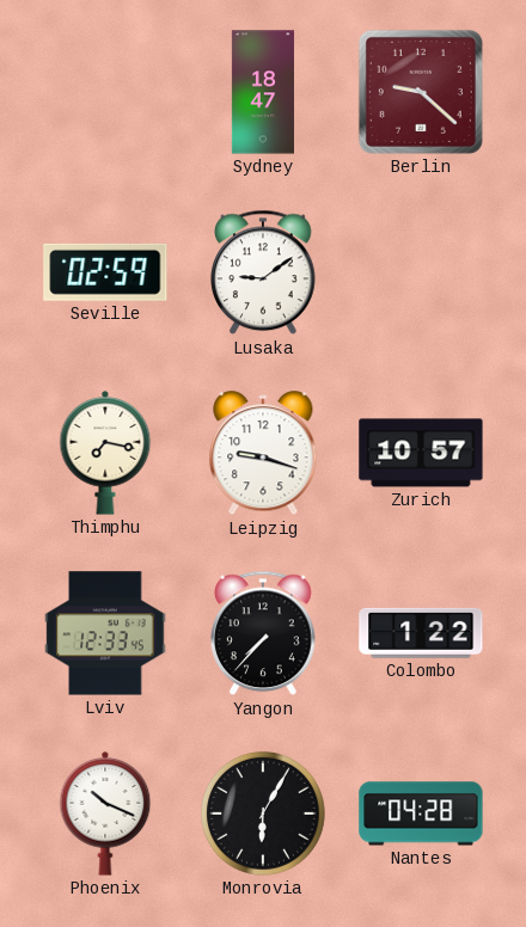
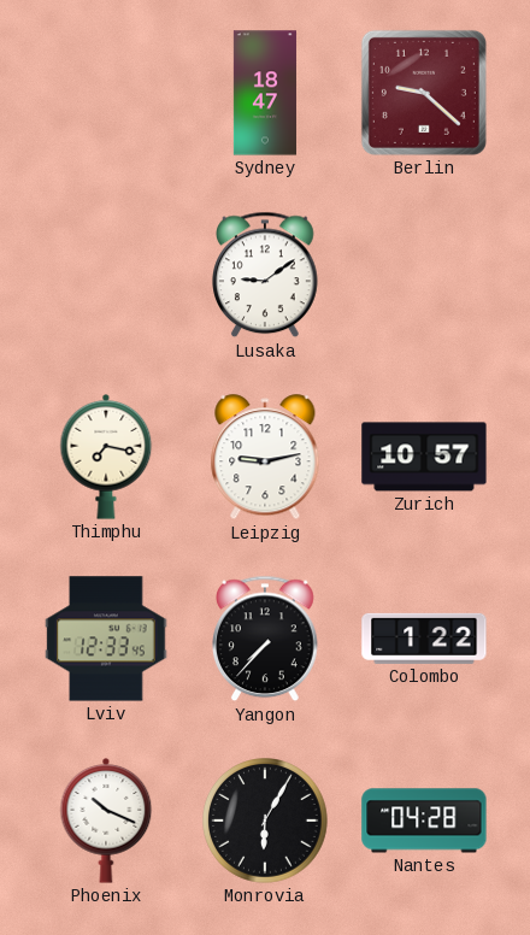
Seville: 02:59 -> none
Leipzig: 9:18 -> 9:13
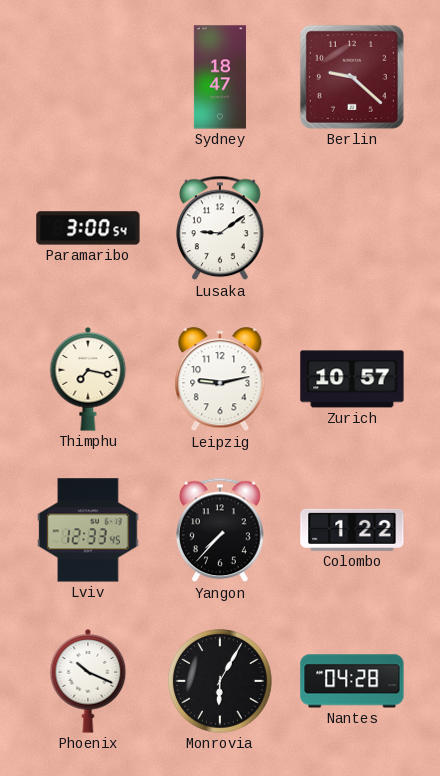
Paramaribo: none -> 3:00
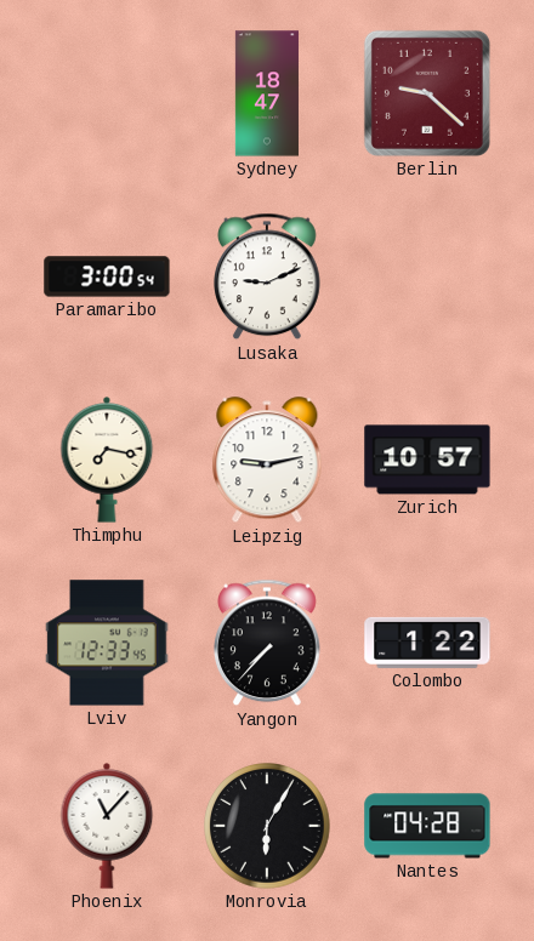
Lusaka: 9:09 -> 9:11
Phoenix: 10:19 -> 11:07
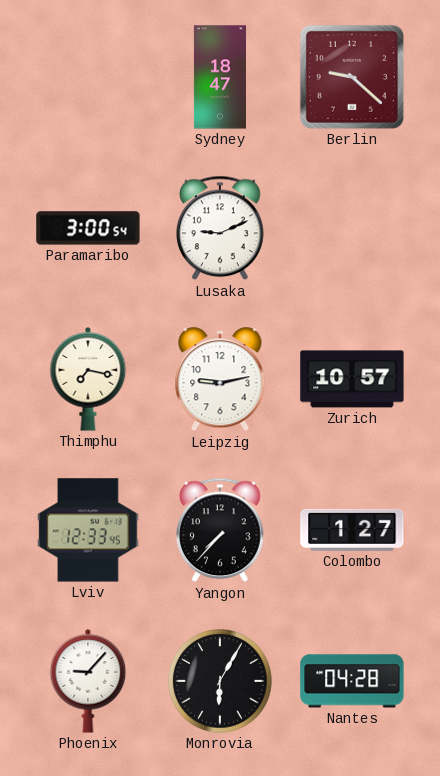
Colombo: 1:22 -> 1:27
Phoenix: 11:07 -> 9:07
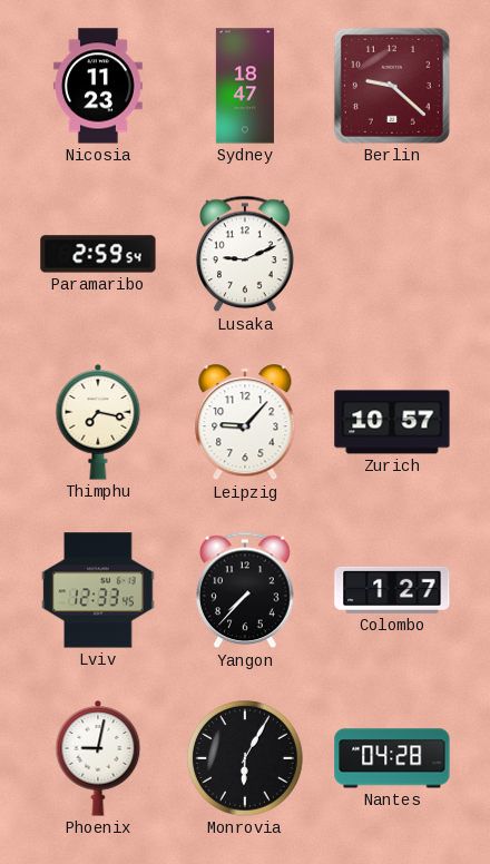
Nicosia: none -> 11:23
Paramaribo: 3:00 -> 2:59
Leipzig: 9:13 -> 9:07
Phoenix: 9:07 -> 9:02
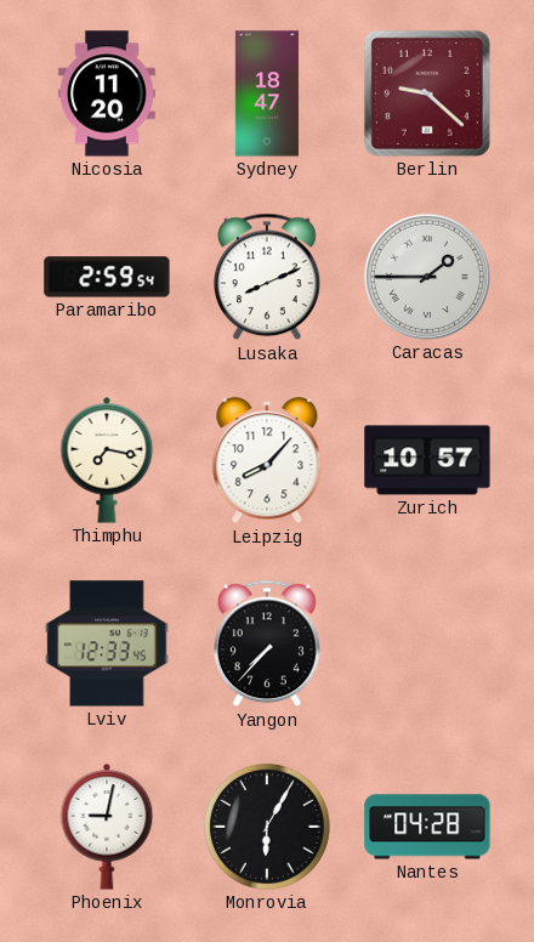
Nicosia: 11:23 -> 11:20
Lusaka: 9:11 -> 8:11
Caracas: none -> 1:45
Leipzig: 9:07 -> 8:07
Colombo: 1:27 -> none
